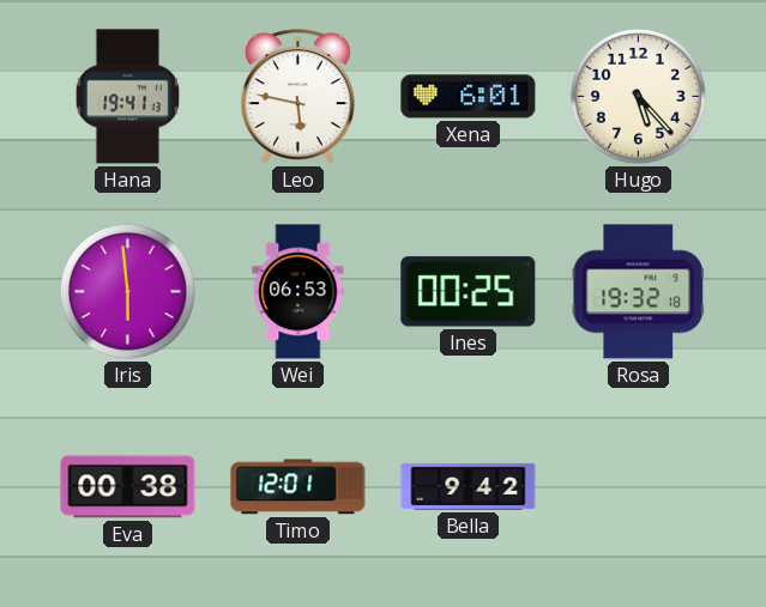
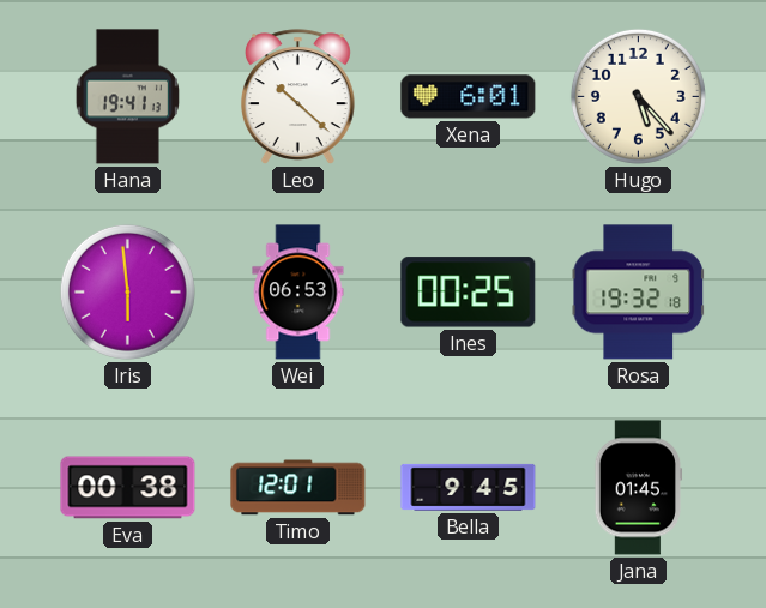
Leo: 5:47 -> 10:22
Bella: 9:42 -> 9:45
Jana: none -> 01:45
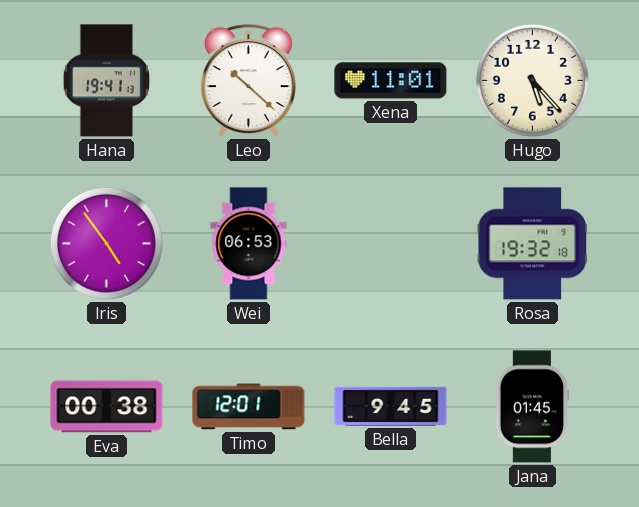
Xena: 6:01 -> 11:01
Iris: 5:59 -> 4:54
Ines: 00:25 -> none
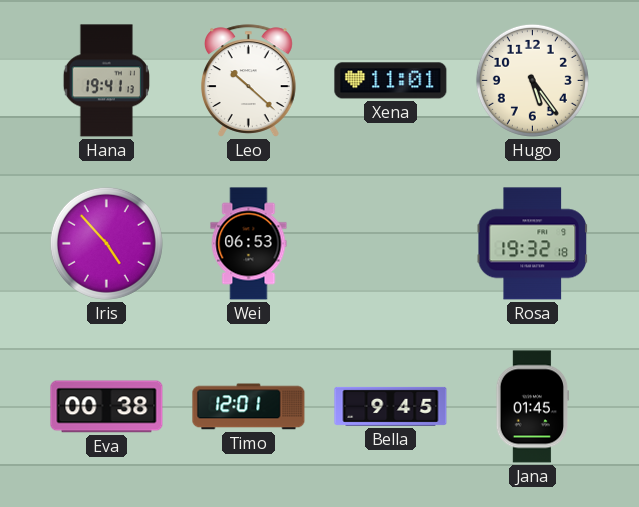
Hugo: 5:23 -> 5:24
Iris: 4:54 -> 4:53
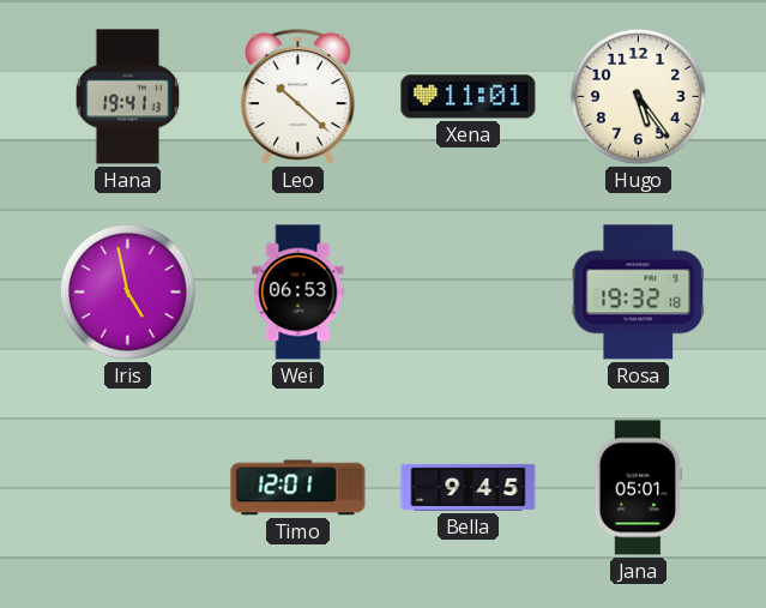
Iris: 4:53 -> 4:58
Eva: 00:38 -> none
Jana: 01:45 -> 05:01
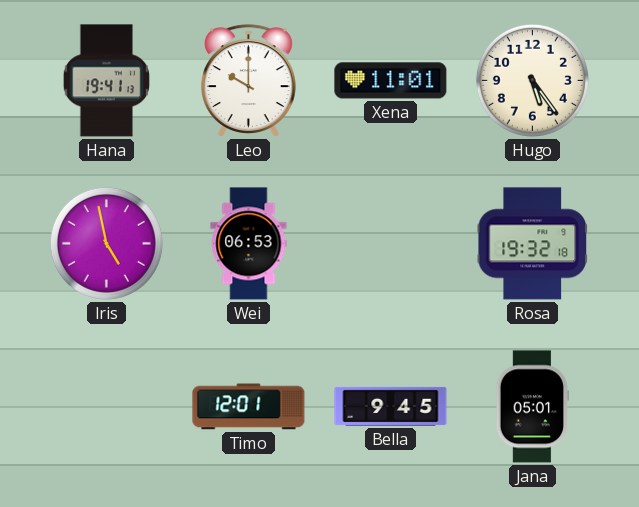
Leo: 10:22 -> 10:00
